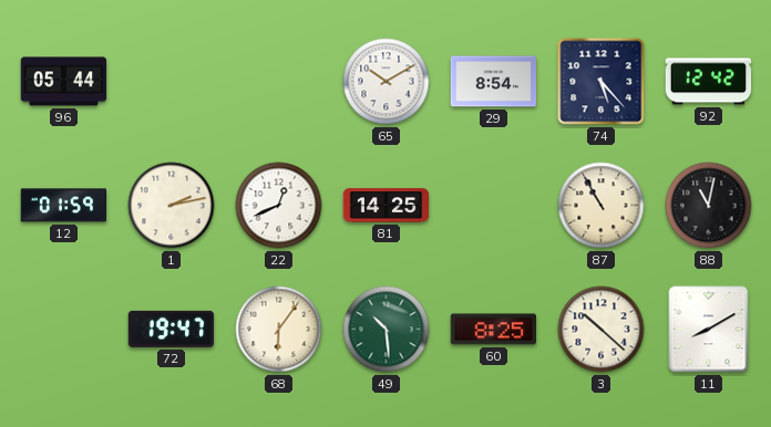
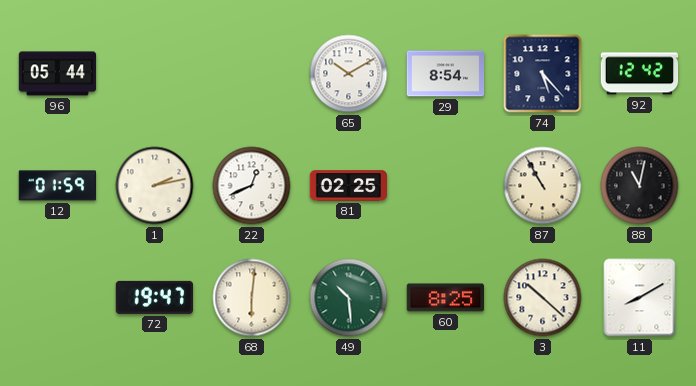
81: 14:25 -> 02:25
68: 6:06 -> 6:01
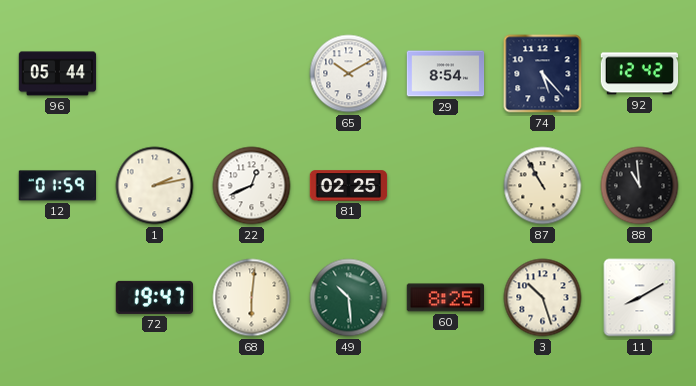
88: 11:02 -> 10:59
3: 10:22 -> 10:27
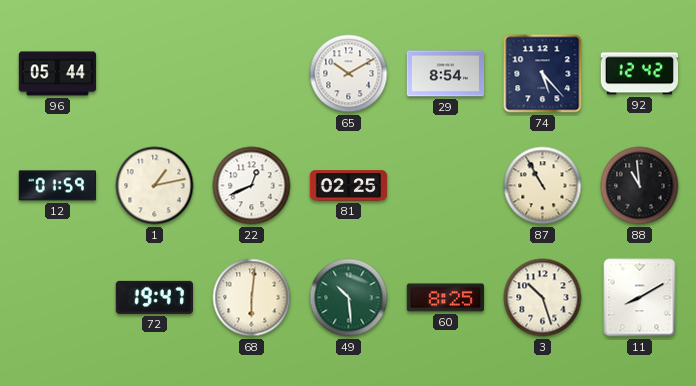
1: 2:13 -> 1:13
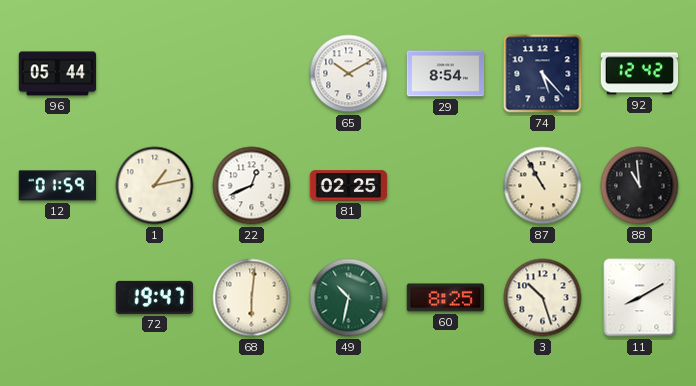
49: 10:29 -> 10:32
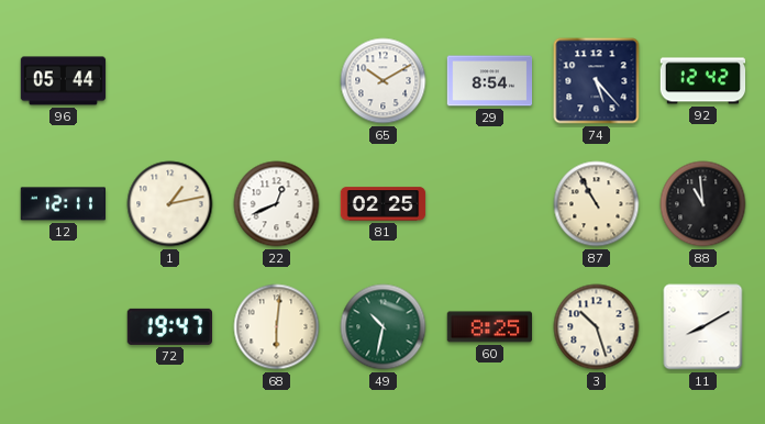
12: 01:59 -> 12:11
